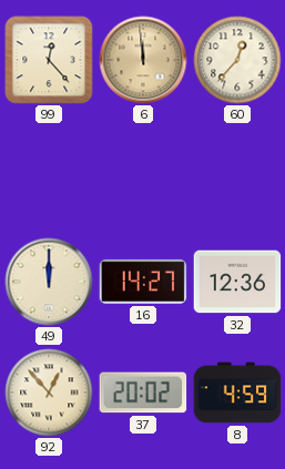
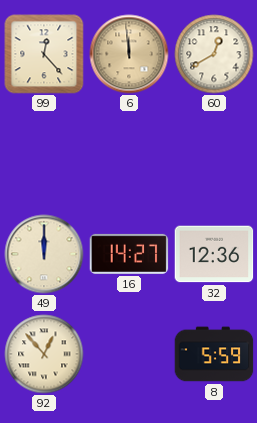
60: 12:37 -> 12:40
37: 20:02 -> none
8: 4:59 -> 5:59
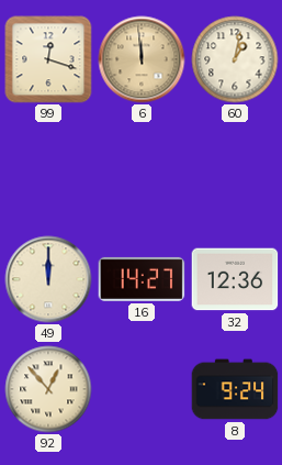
99: 12:23 -> 12:18
60: 12:40 -> 1:02
8: 5:59 -> 9:24
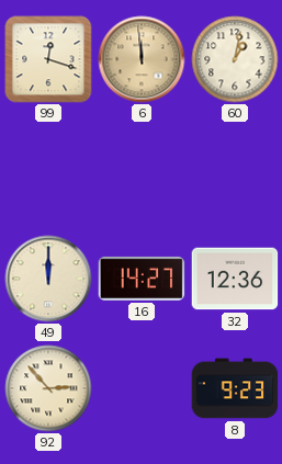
92: 12:53 -> 2:53
8: 9:24 -> 9:23
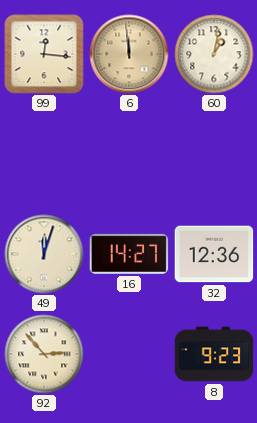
99: 12:18 -> 12:16
49: 12:00 -> 12:03
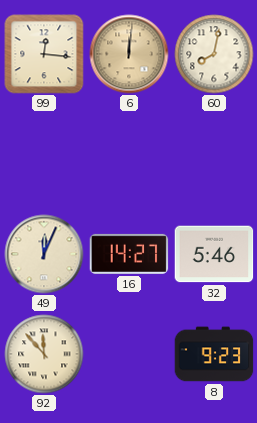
6: 11:59 -> 12:01
60: 1:02 -> 8:02
49: 12:03 -> 12:04
32: 12:36 -> 5:46
92: 2:53 -> 11:53
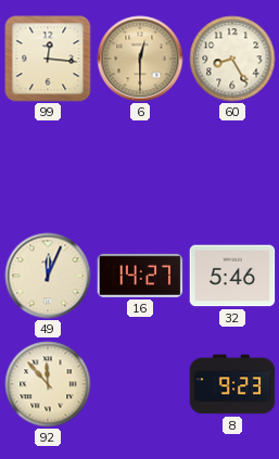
6: 12:01 -> 12:30
60: 8:02 -> 8:25
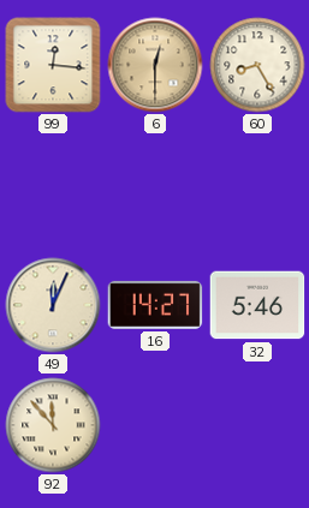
8: 9:23 -> none
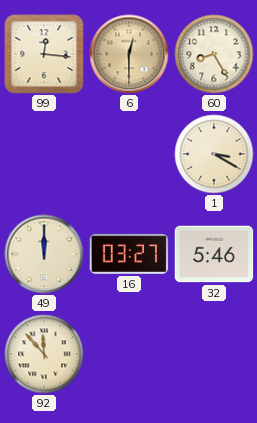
1: none -> 3:20
49: 12:04 -> 12:00
16: 14:27 -> 03:27
